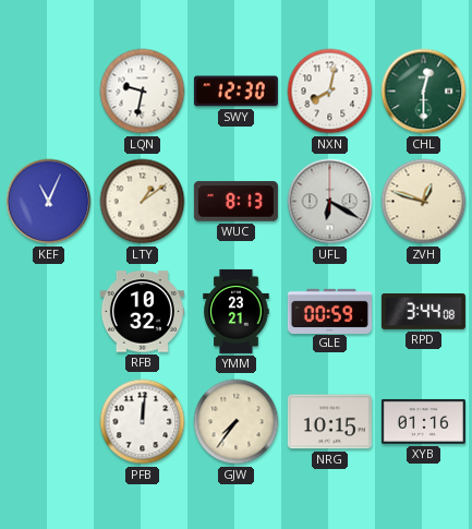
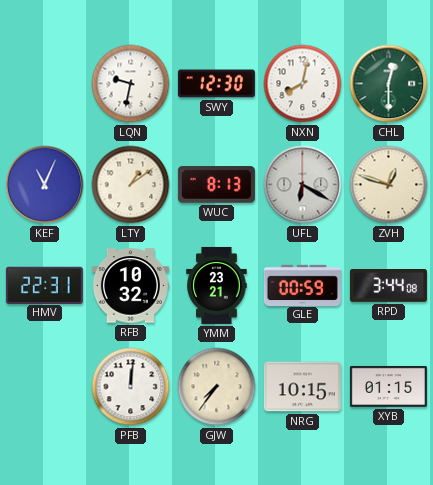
HMV: none -> 22:31
XYB: 01:16 -> 01:15
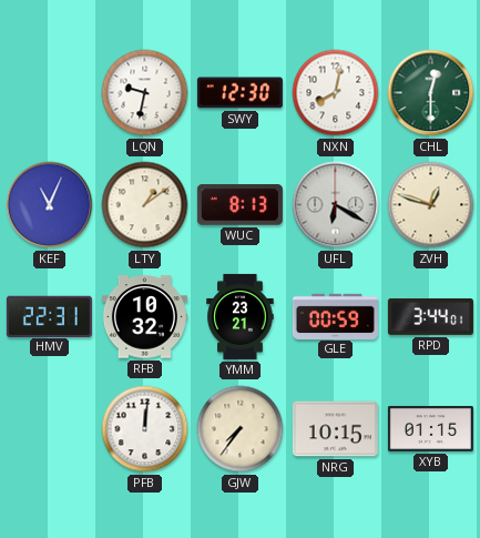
RPD: 3:44:08 -> 3:44:01
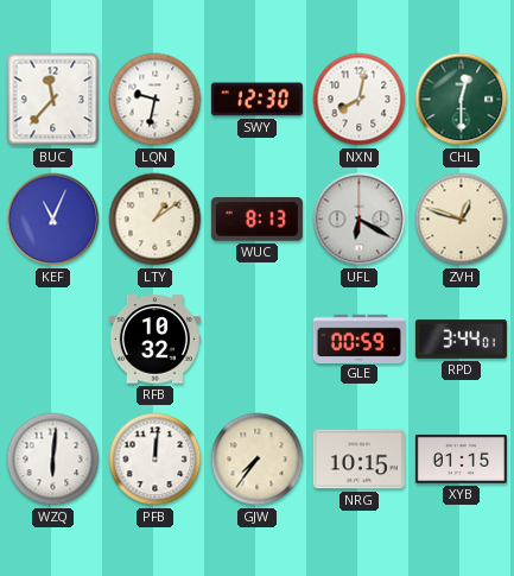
BUC: none -> 11:37
HMV: 22:31 -> none
YMM: 23:21 -> none
WZQ: none -> 6:01
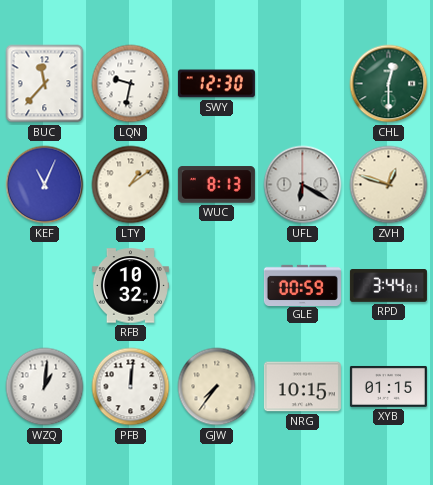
NXN: 8:02 -> none
WZQ: 6:01 -> 1:01
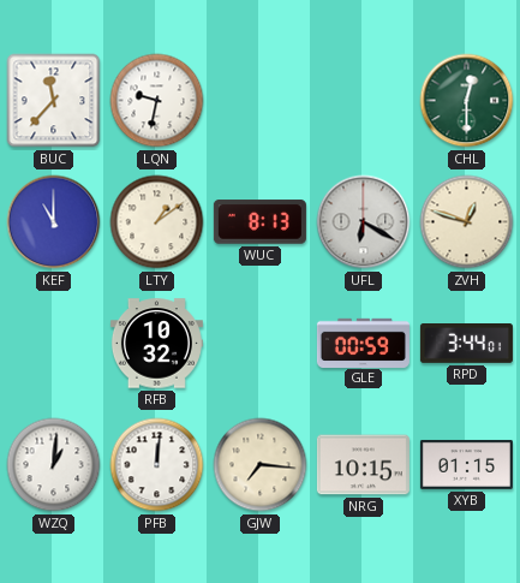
SWY: 12:30 -> none
KEF: 11:04 -> 11:00
GJW: 7:36 -> 7:16
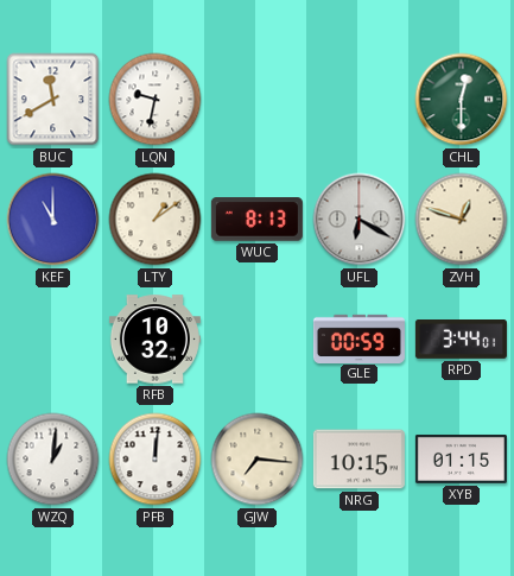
BUC: 11:37 -> 11:40
